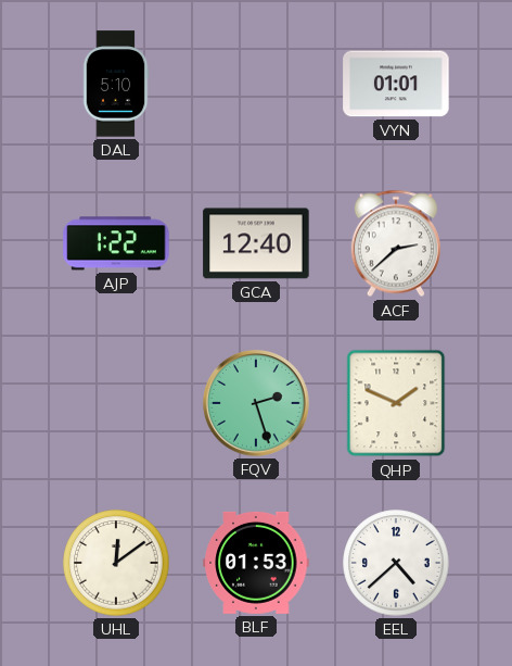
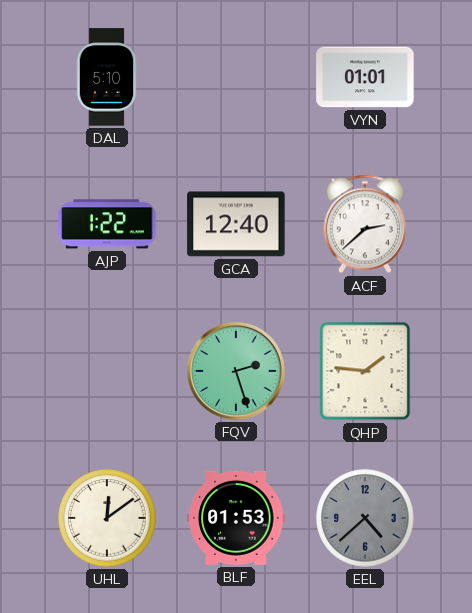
QHP: 1:49 -> 1:46
EEL dial: white -> grey
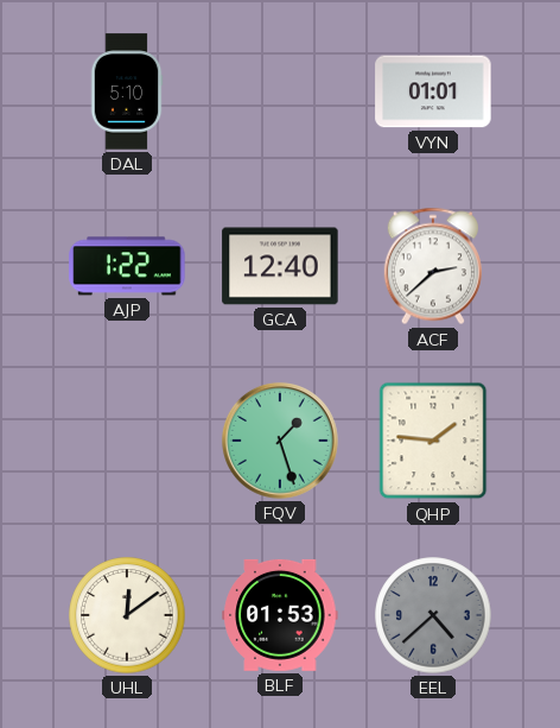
FQV: 2:27 -> 1:27
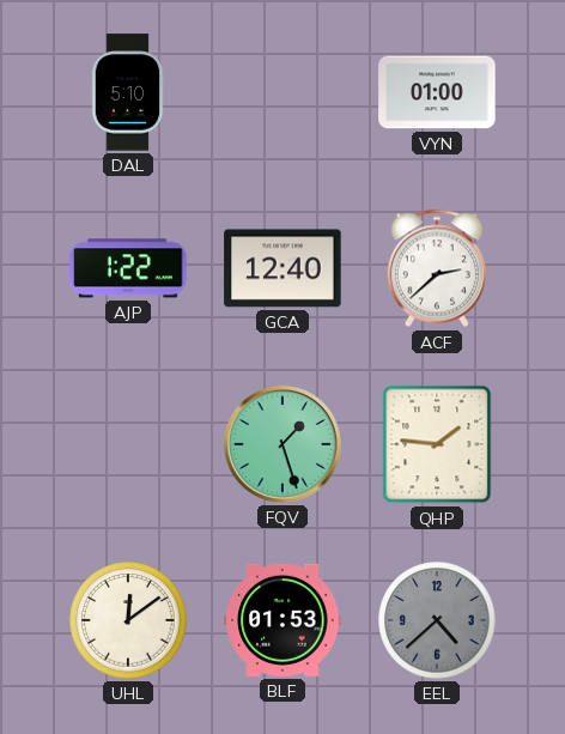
VYN: 01:01 -> 01:00
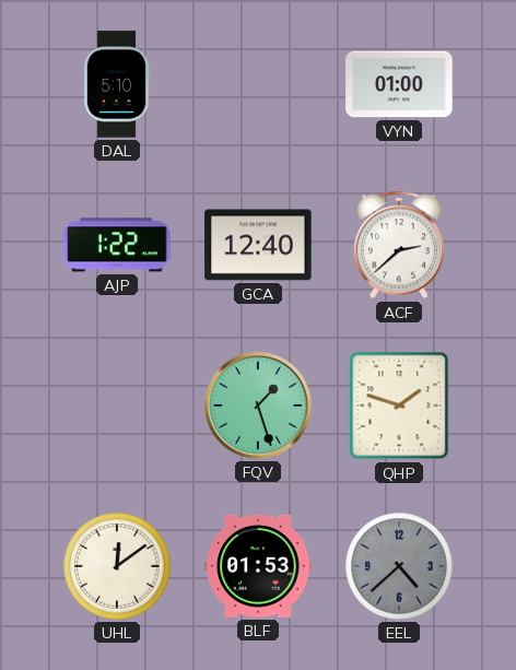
QHP: 1:46 -> 1:48
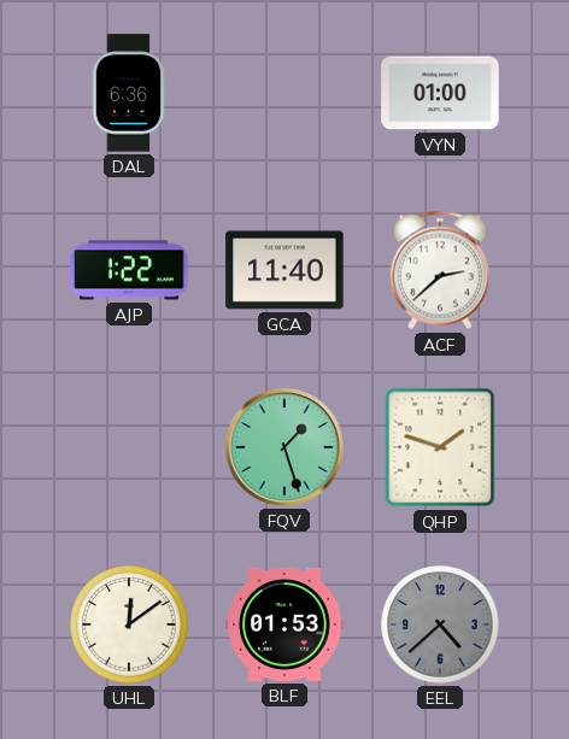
DAL: 5:10 -> 6:36
GCA: 12:40 -> 11:40
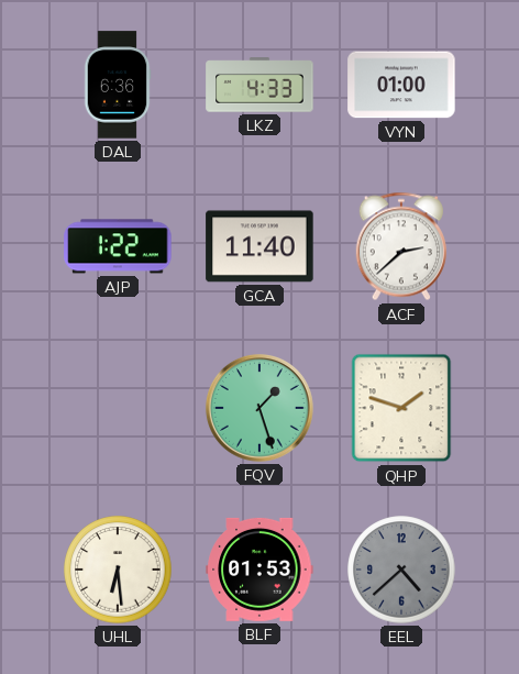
LKZ: none -> 4:33
UHL: 12:09 -> 6:29
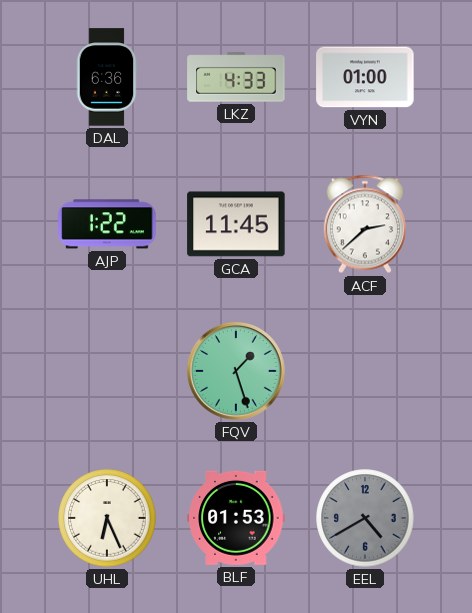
GCA: 11:40 -> 11:45
QHP: 1:48 -> none
UHL: 6:29 -> 6:26
EEL: 4:38 -> 4:40
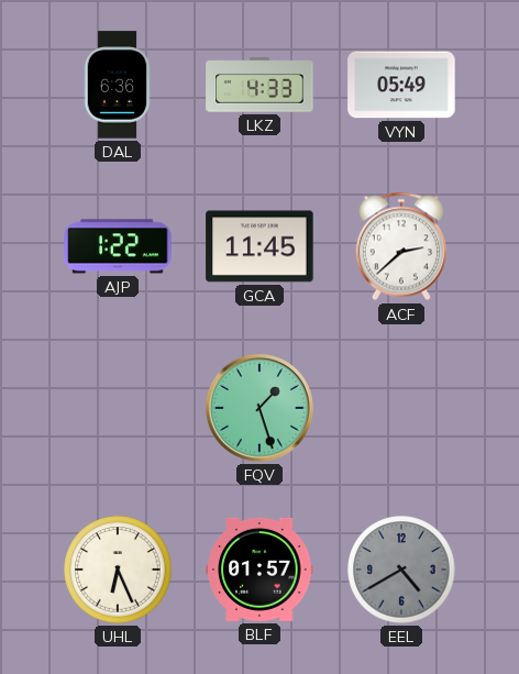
VYN: 01:00 -> 05:49
BLF: 01:53 -> 01:57
